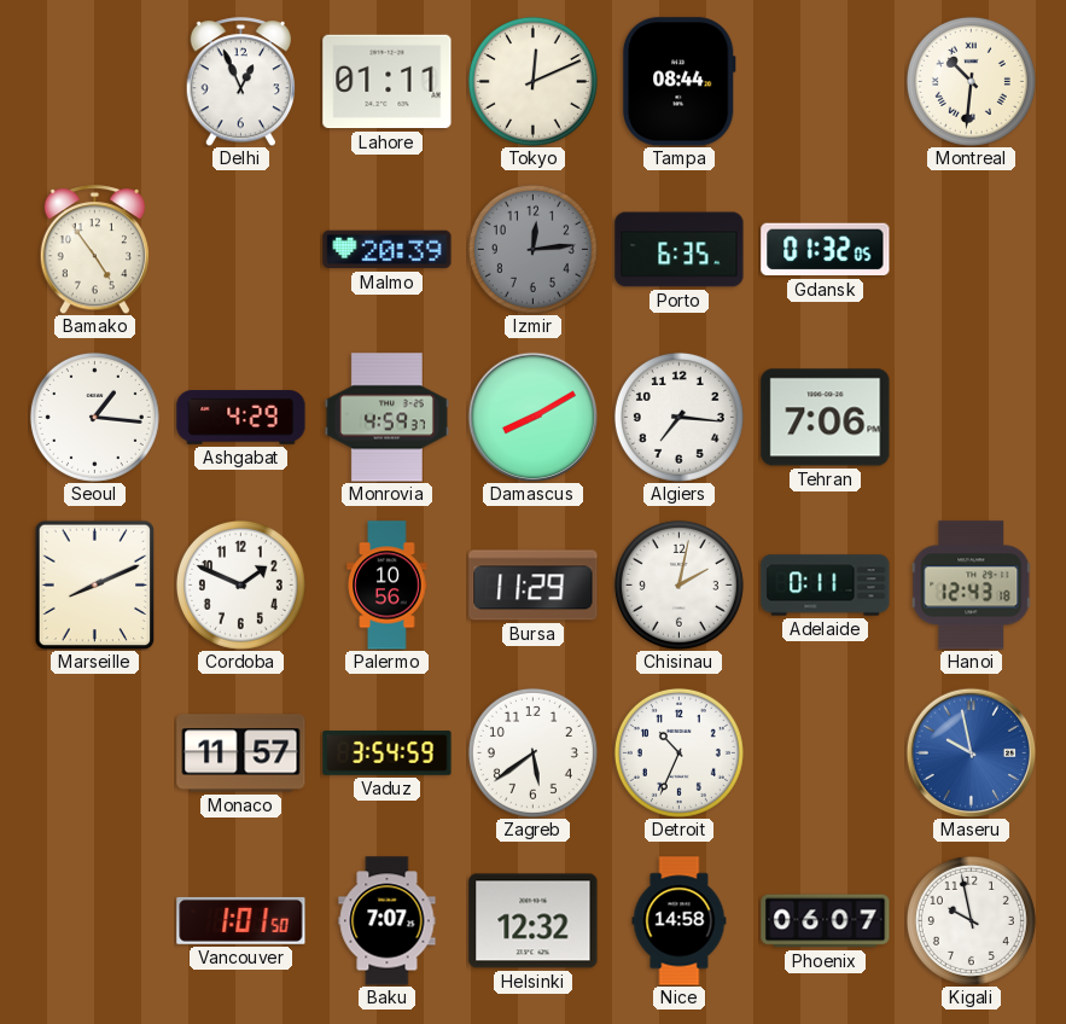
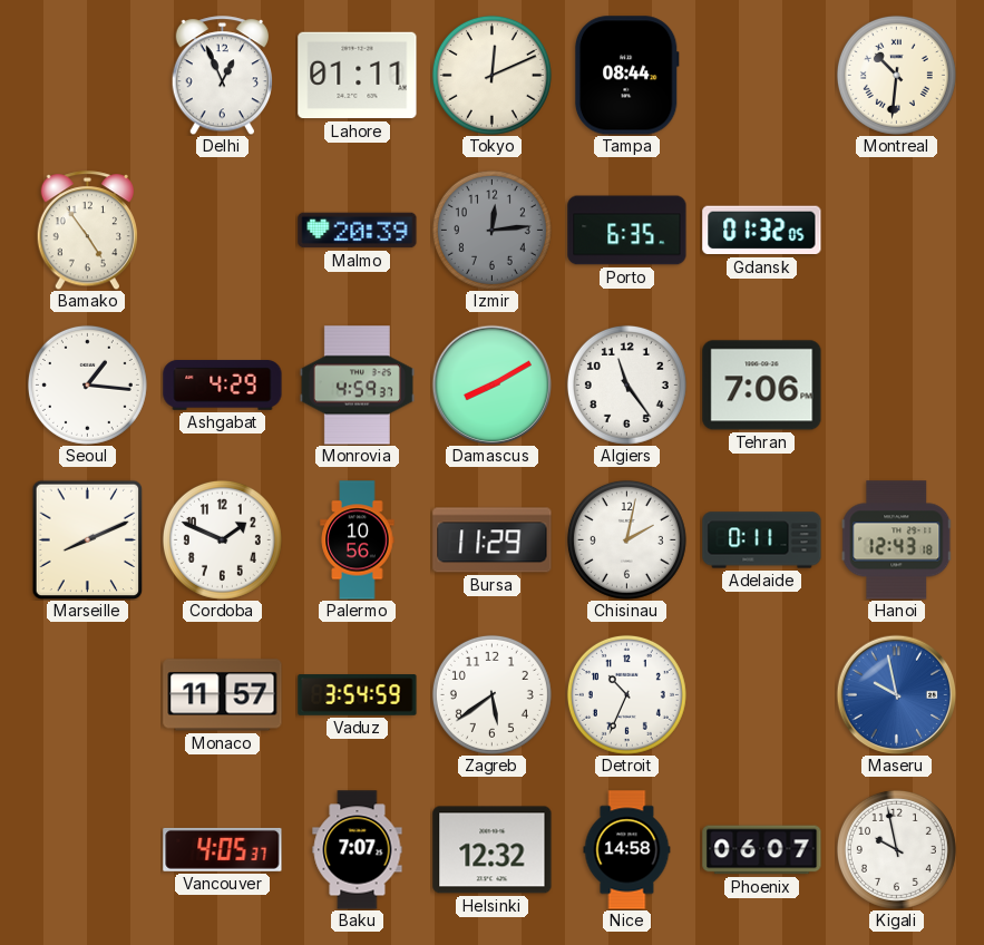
Algiers: 7:16 -> 11:24
Vancouver: 1:01 -> 4:05
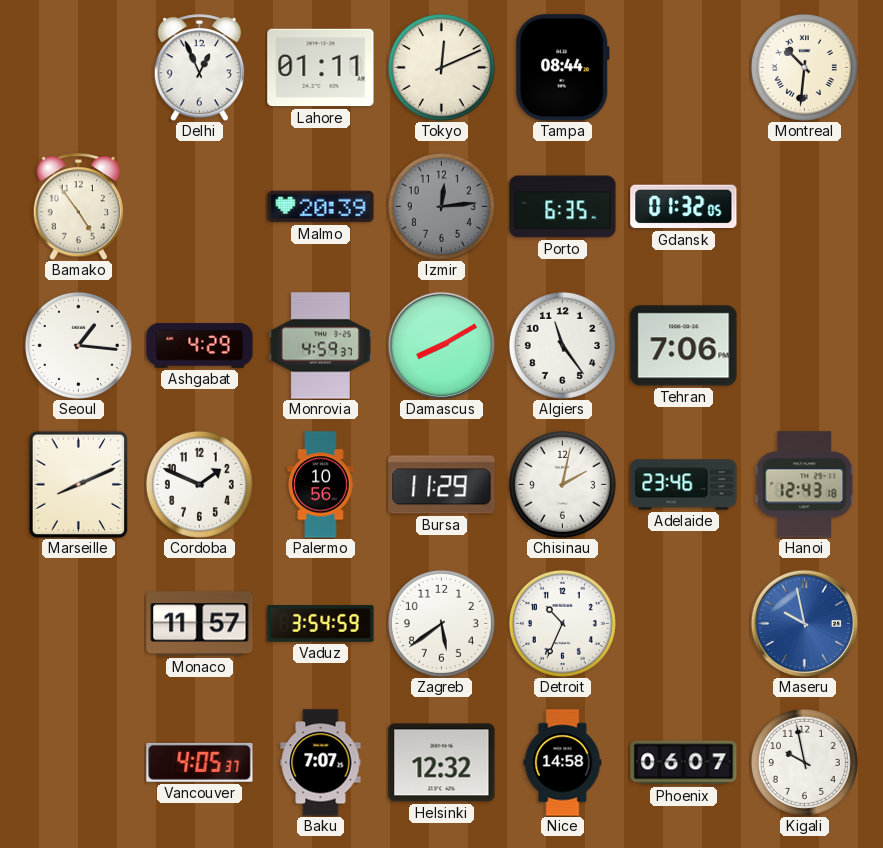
Adelaide: 0:11 -> 23:46
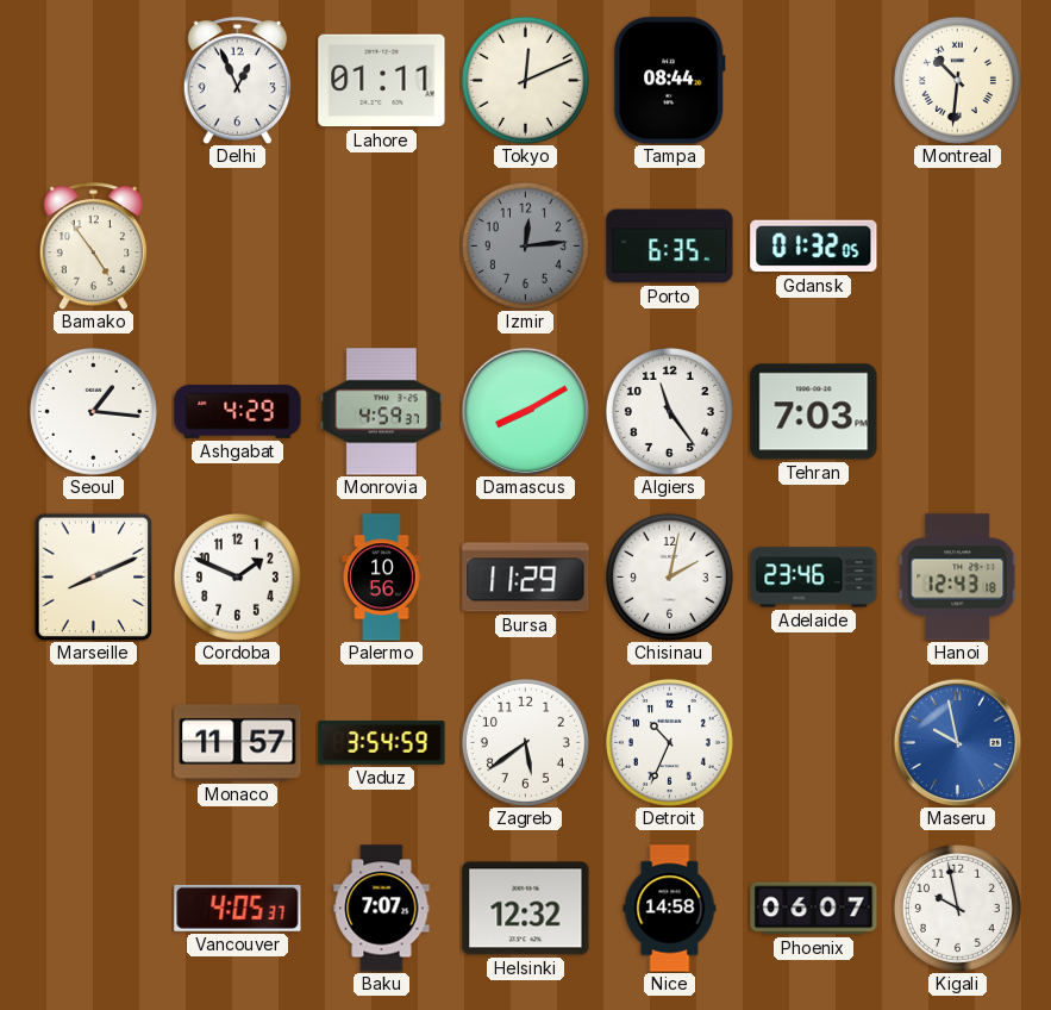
Malmo: 20:39 -> none
Tehran: 7:06 -> 7:03
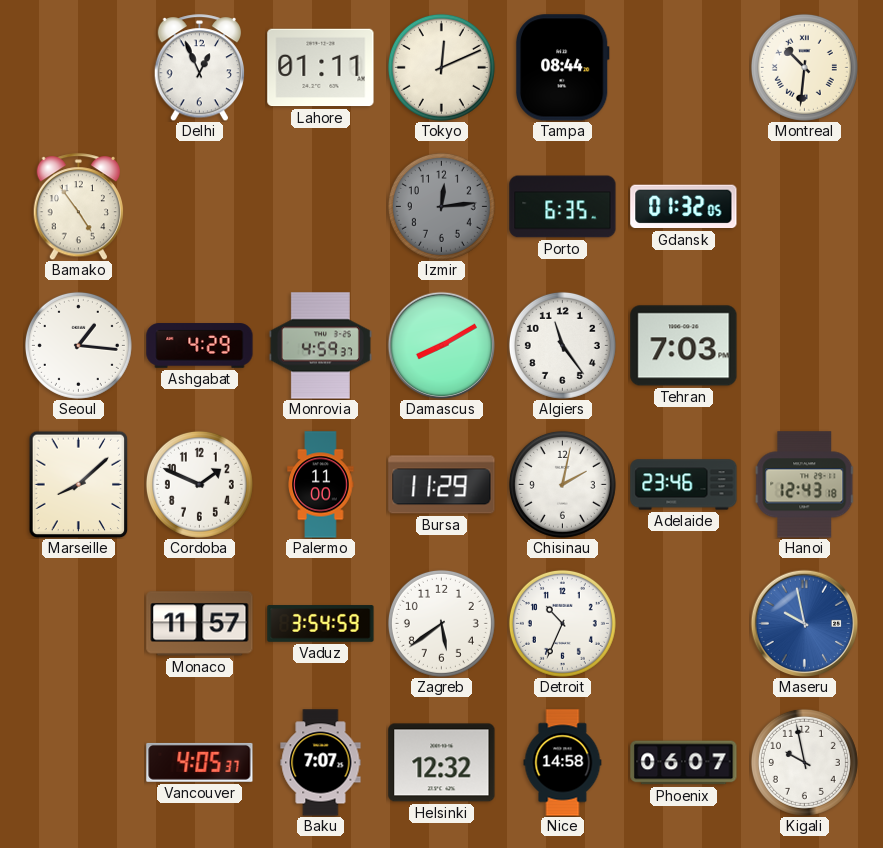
Marseille: 8:11 -> 8:08
Palermo: 10:56 -> 11:00
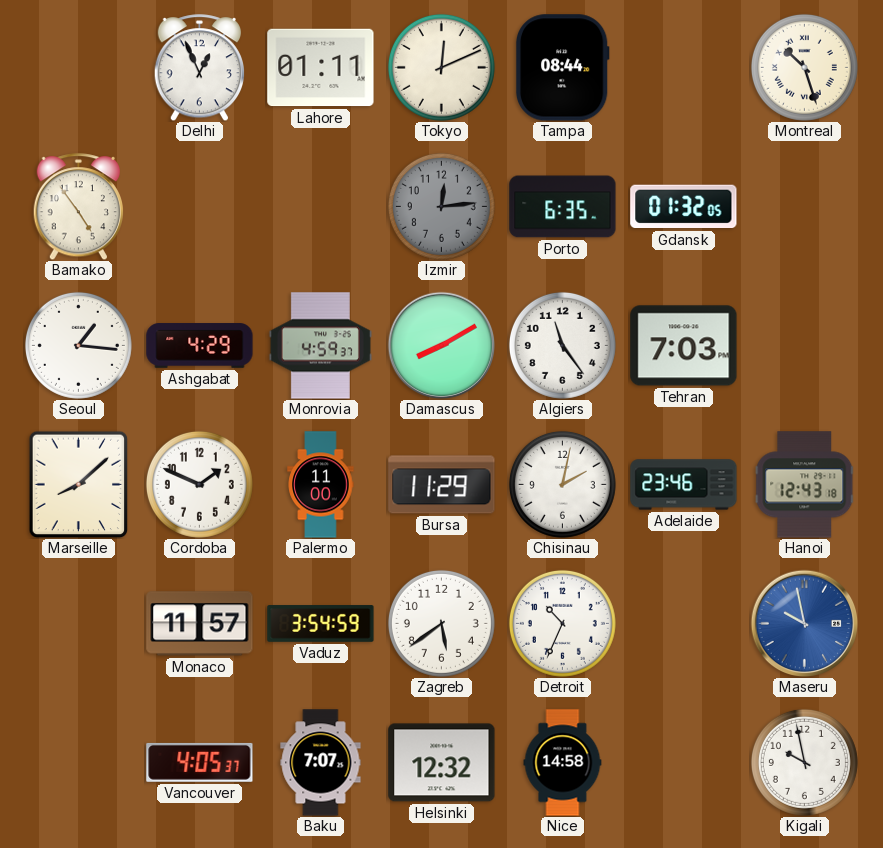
Montreal: 10:31 -> 10:27
Phoenix: 06:07 -> none
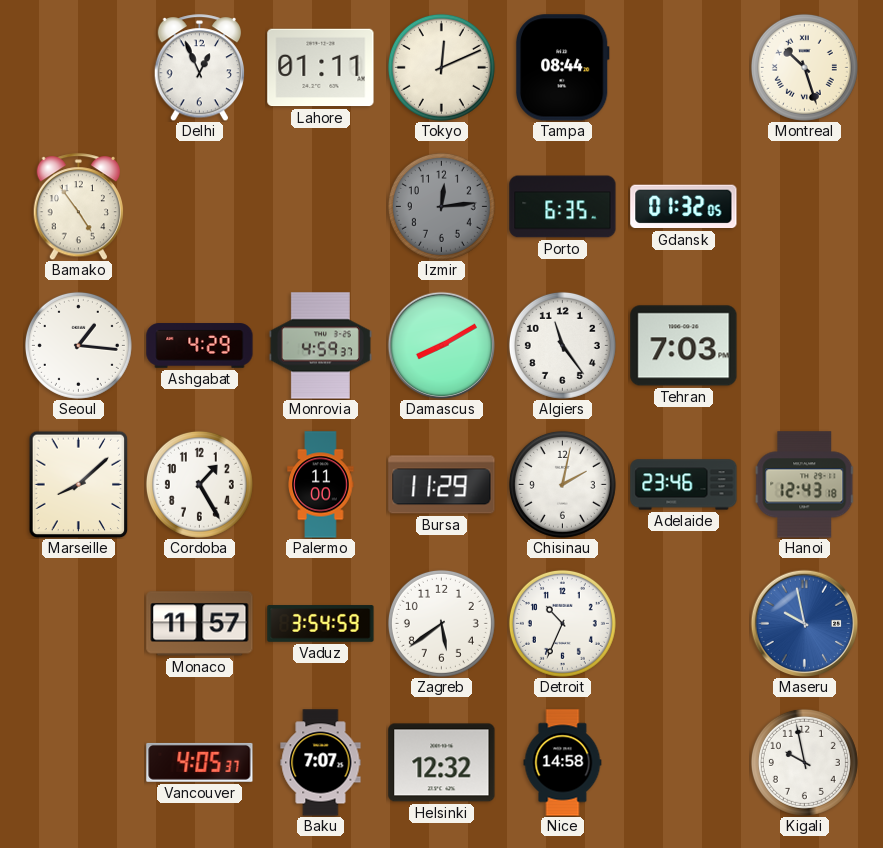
Cordoba: 1:49 -> 1:25
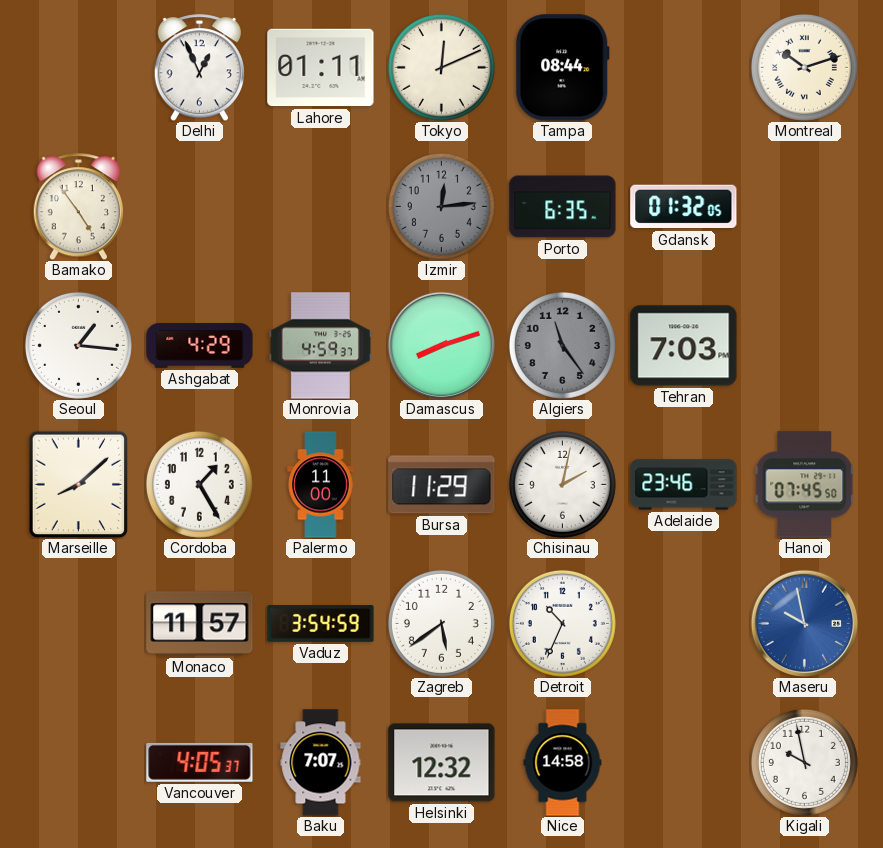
Montreal: 10:27 -> 10:12
Damascus: 8:10 -> 8:12
Algiers dial: white -> grey
Hanoi: 12:43 -> 07:45
